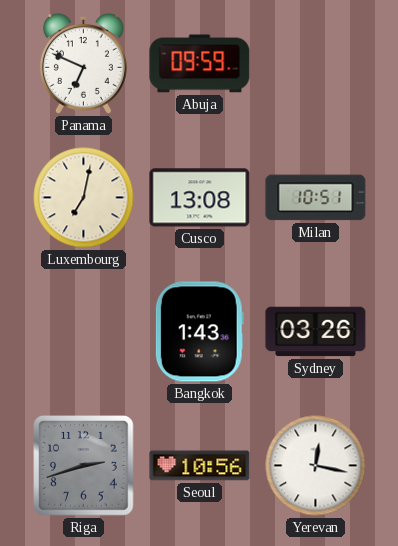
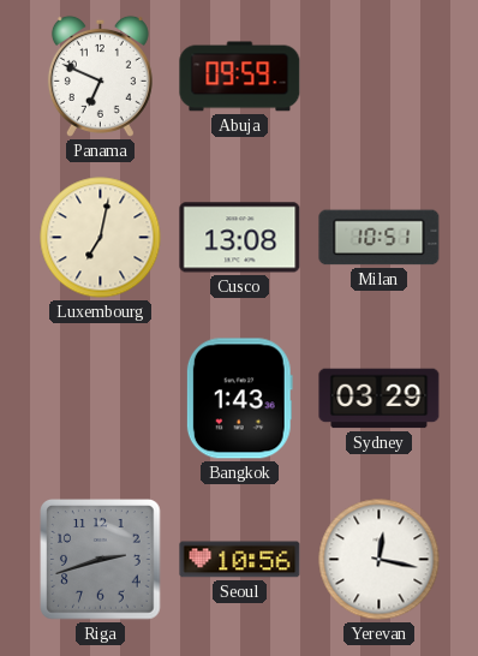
Sydney: 03:26 -> 03:29
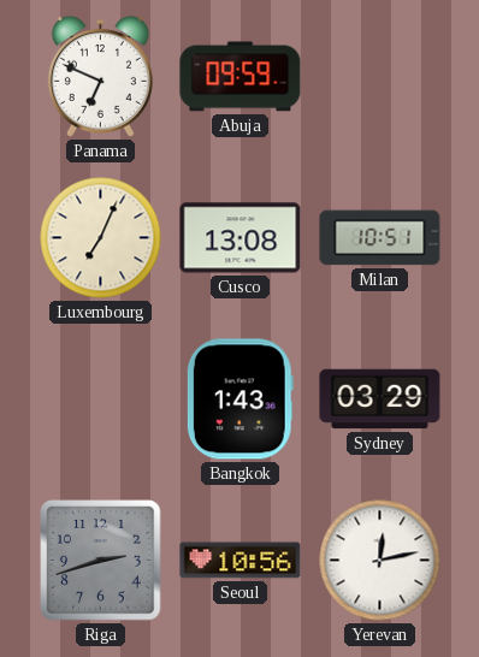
Luxembourg: 7:02 -> 7:04
Yerevan: 12:17 -> 12:13
